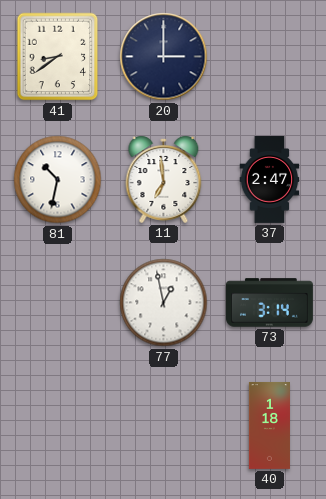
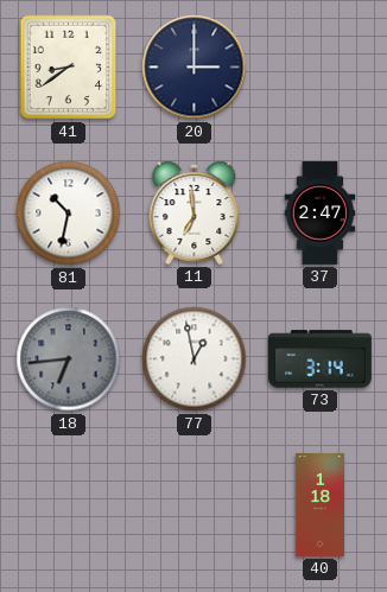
18: none -> 6:44
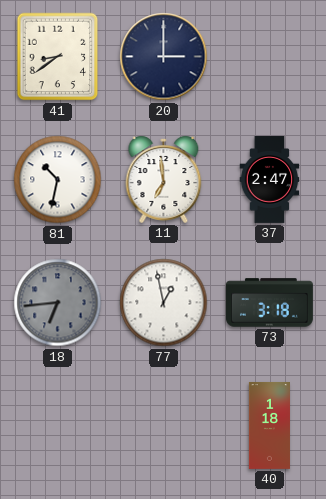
73: 3:14 -> 3:18
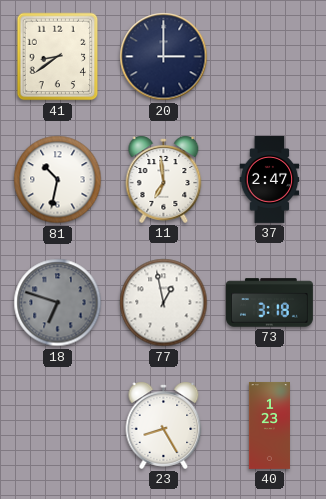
18: 6:44 -> 6:48
23: none -> 8:25
40: 1:18 -> 1:23
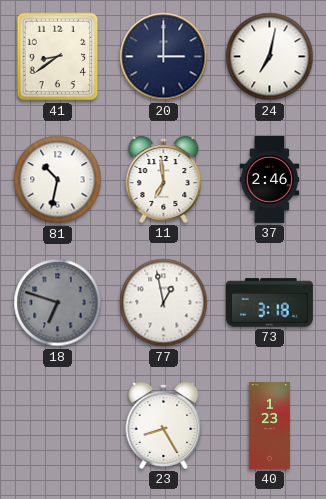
24: none -> 7:02
37: 2:47 -> 2:46
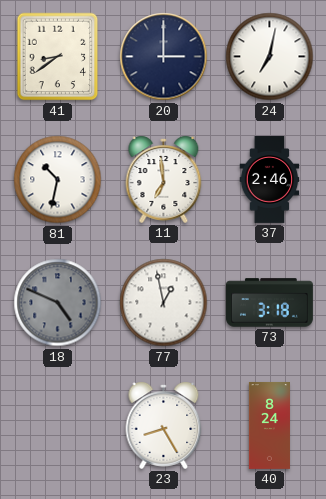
18: 6:48 -> 4:49
40: 1:23 -> 8:24
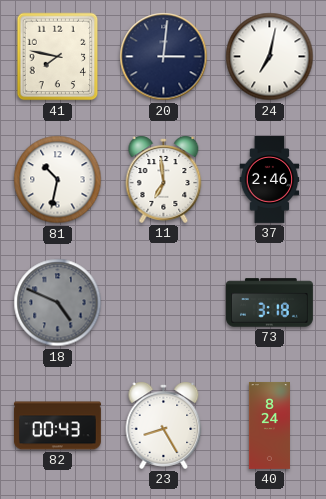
41: 8:39 -> 7:47
20: 3:00 -> 3:01
77: 12:58 -> none
82: none -> 00:43
